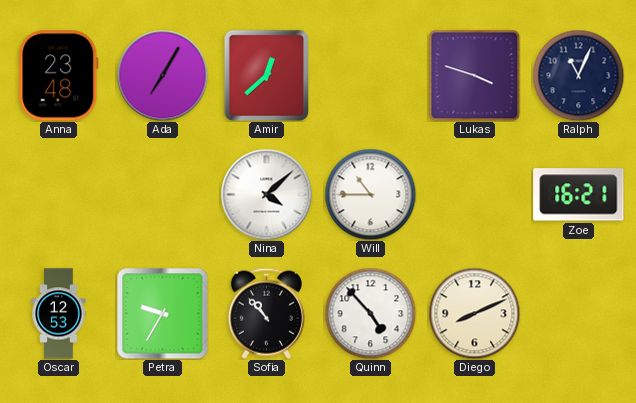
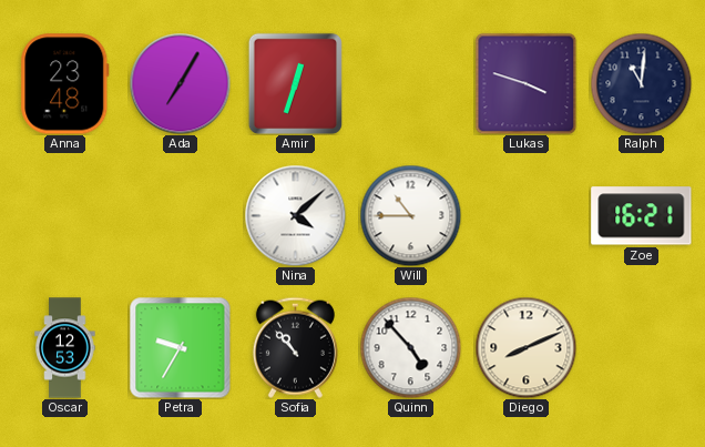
Amir: 12:38 -> 12:33
Ralph: 11:04 -> 11:01
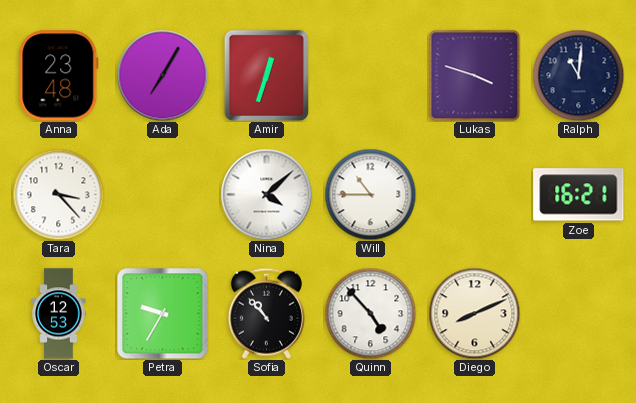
Tara: none -> 3:23
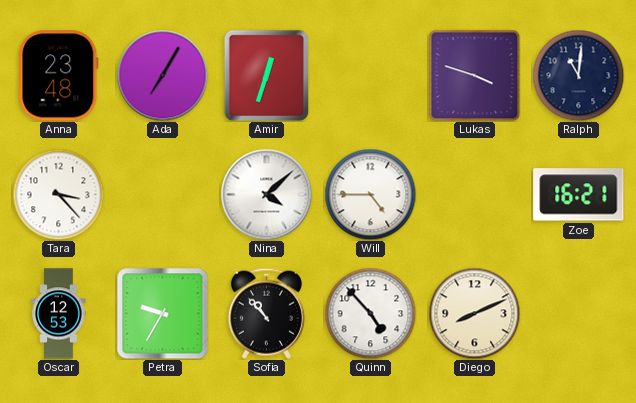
Will: 10:45 -> 4:45
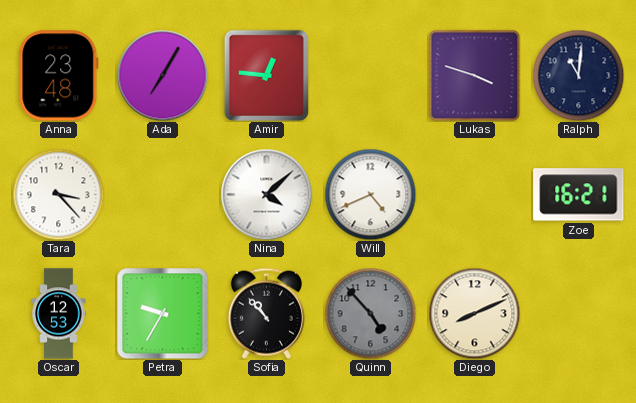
Amir: 12:33 -> 12:46
Will: 4:45 -> 4:41
Quinn dial: white -> grey
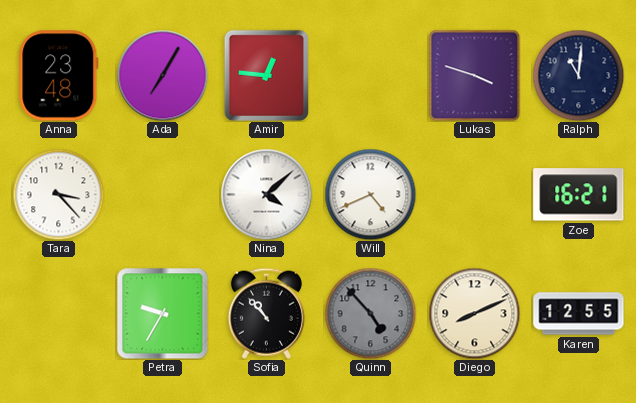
Oscar: 12:53 -> none
Karen: none -> 12:55
